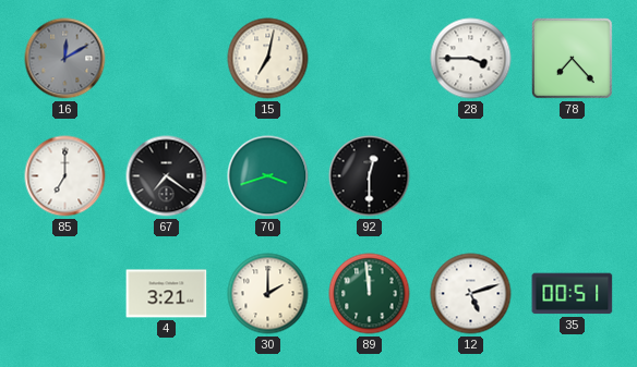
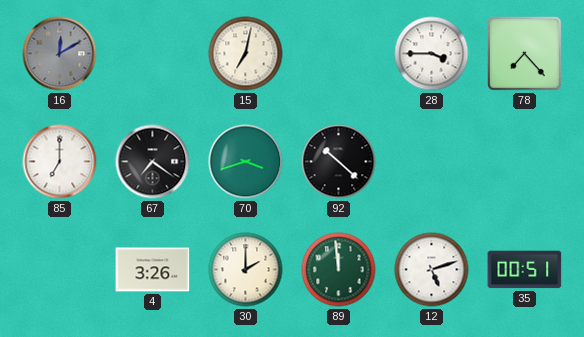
92: 12:30 -> 10:22
4: 3:21 -> 3:26
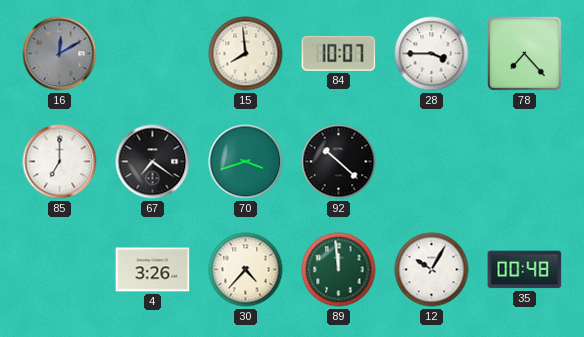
15: 7:02 -> 7:59
84: none -> 10:07
30: 2:00 -> 4:37
12: 5:12 -> 10:05
35: 00:51 -> 00:48
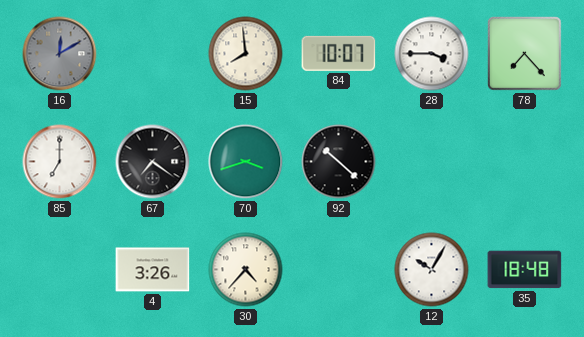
89: 11:59 -> none
35: 00:48 -> 18:48
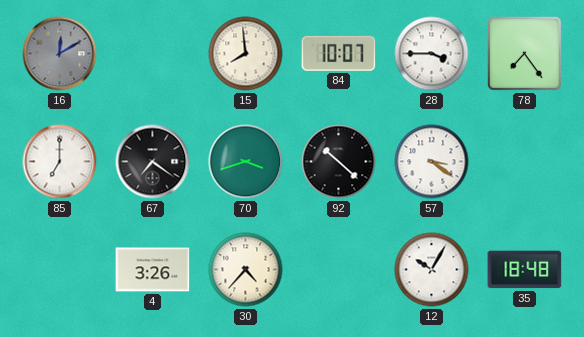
78: 7:23 -> 7:24
57: none -> 3:21
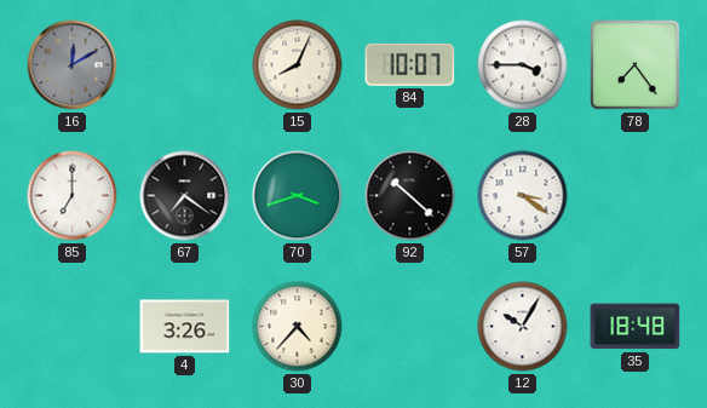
15: 7:59 -> 8:04
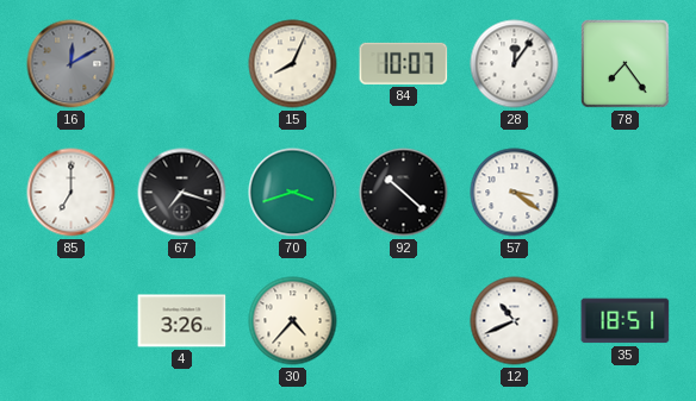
28: 3:45 -> 12:06
67: 7:21 -> 7:18
12: 10:05 -> 10:41
35: 18:48 -> 18:51
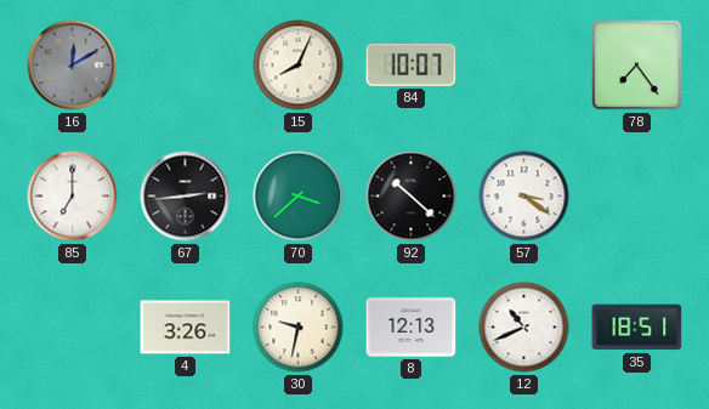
28: 12:06 -> none
67: 7:18 -> 2:44
70: 3:42 -> 3:38
30: 4:37 -> 9:32
8: none -> 12:13
